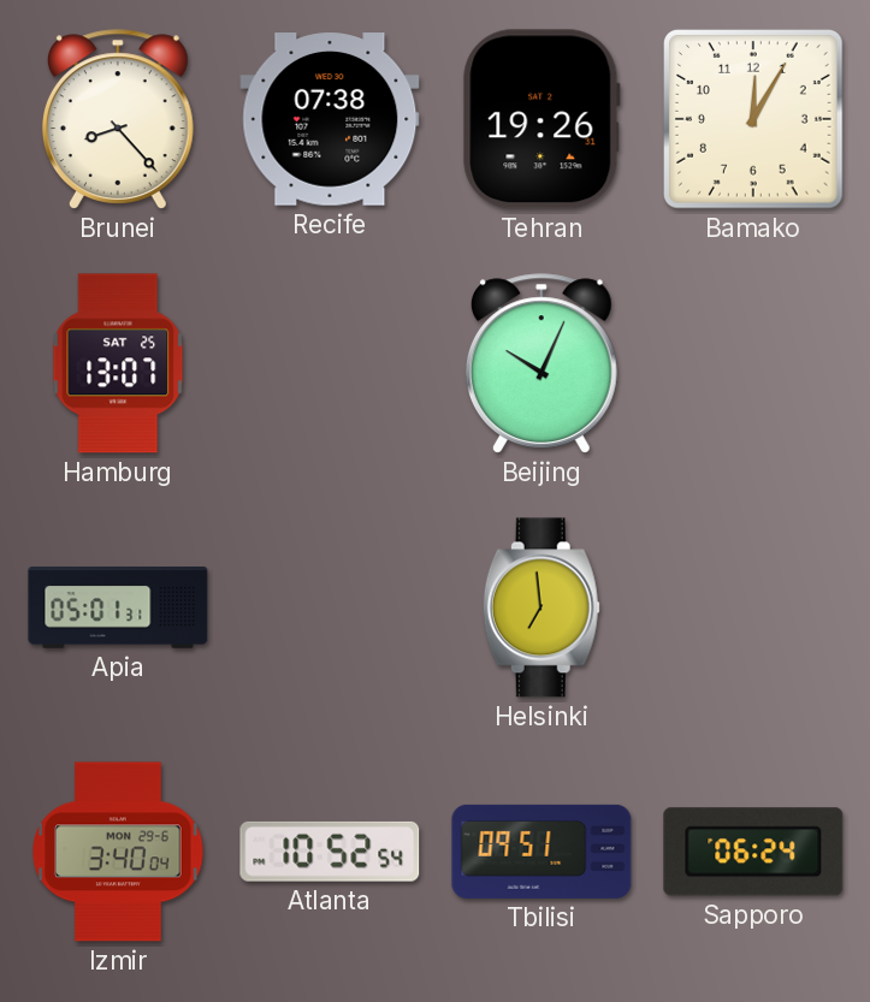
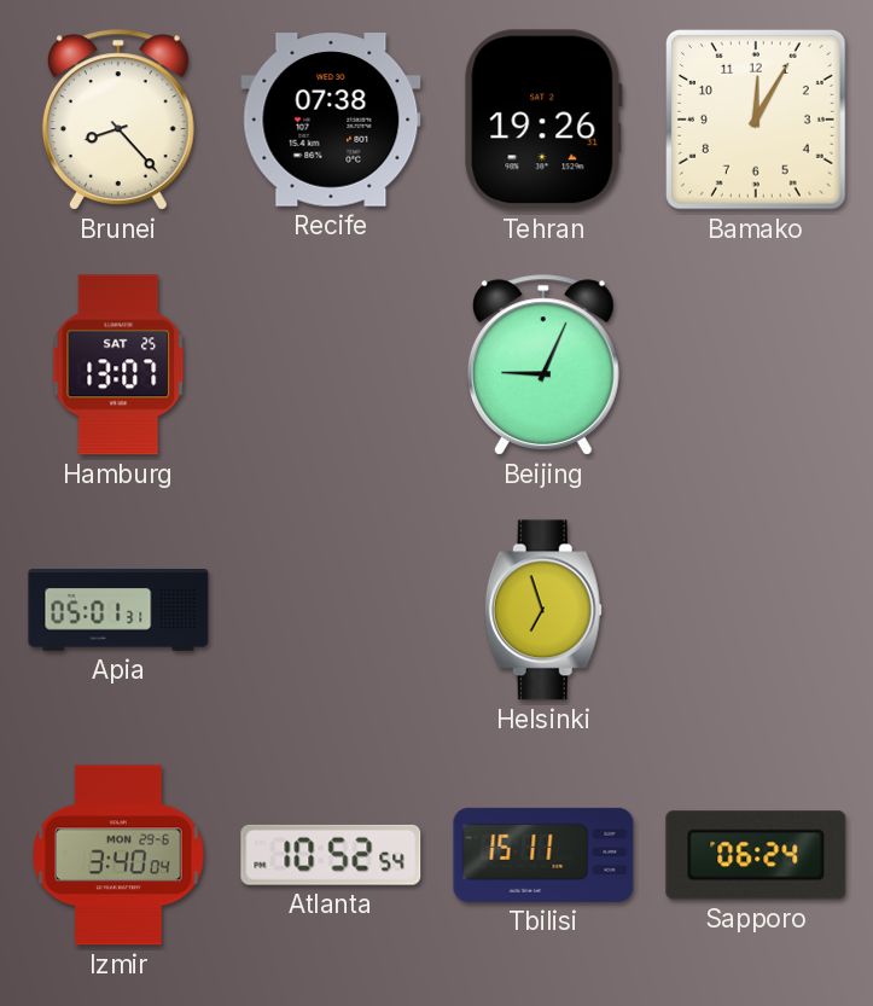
Beijing: 10:04 -> 9:04
Helsinki: 6:59 -> 6:57
Tbilisi: 09:51 -> 15:11
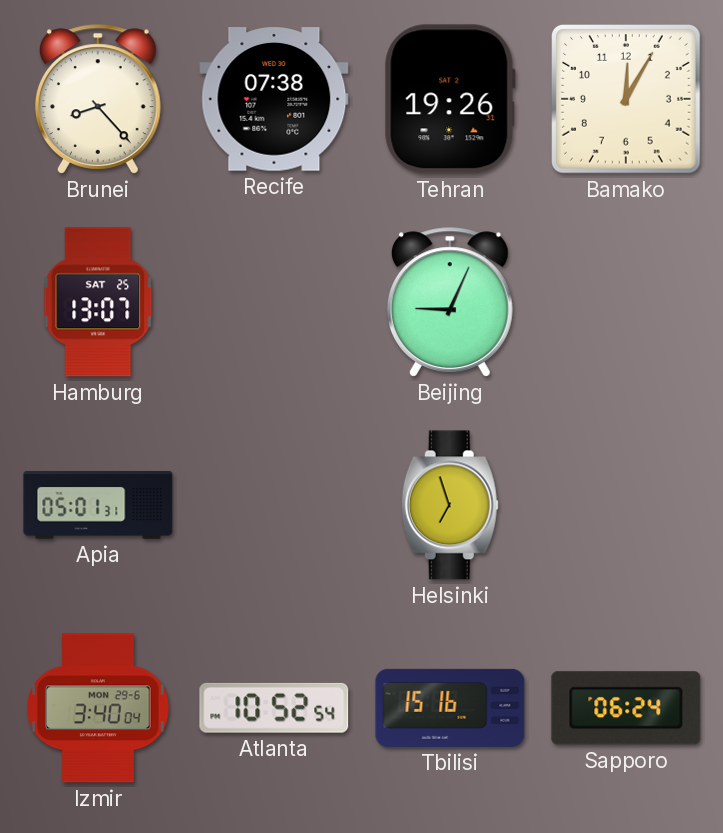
Tbilisi: 15:11 -> 15:16
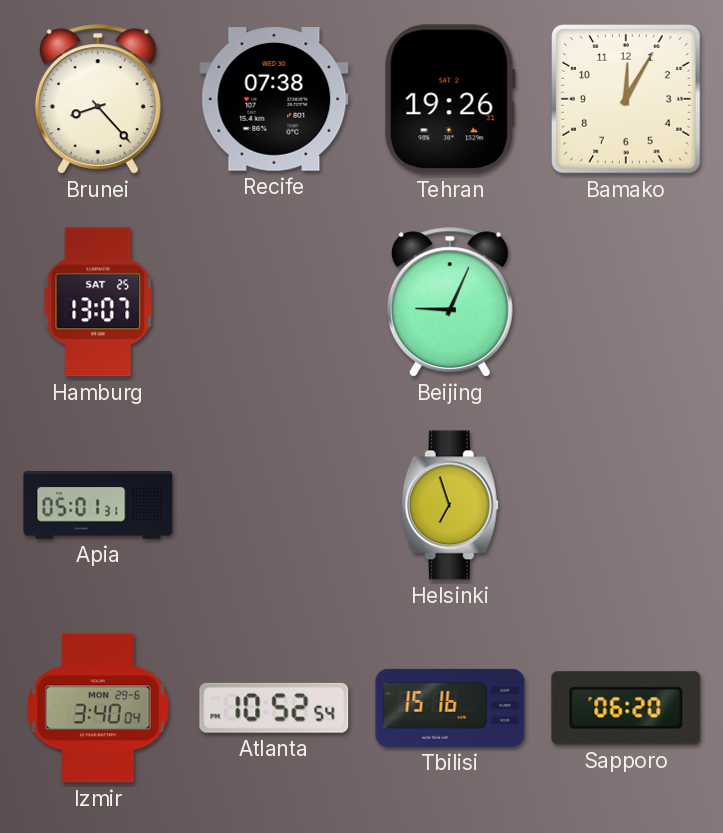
Sapporo: 06:24 -> 06:20
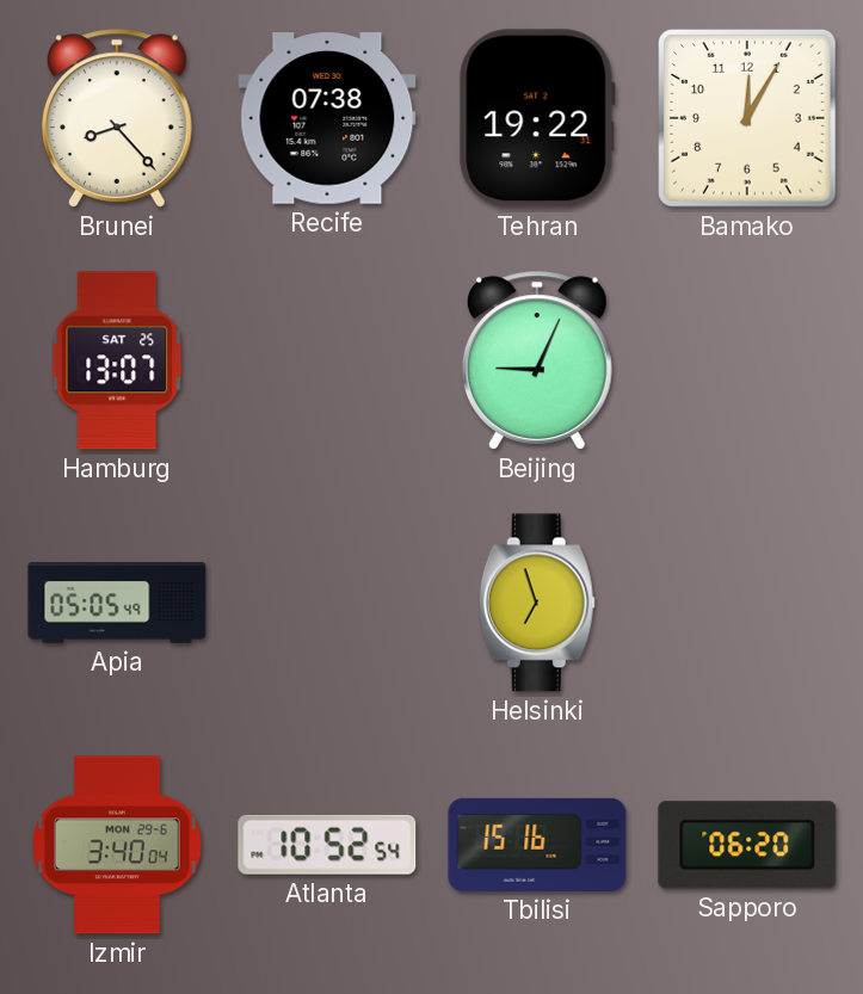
Tehran: 19:26 -> 19:22
Apia: 05:01 -> 05:05
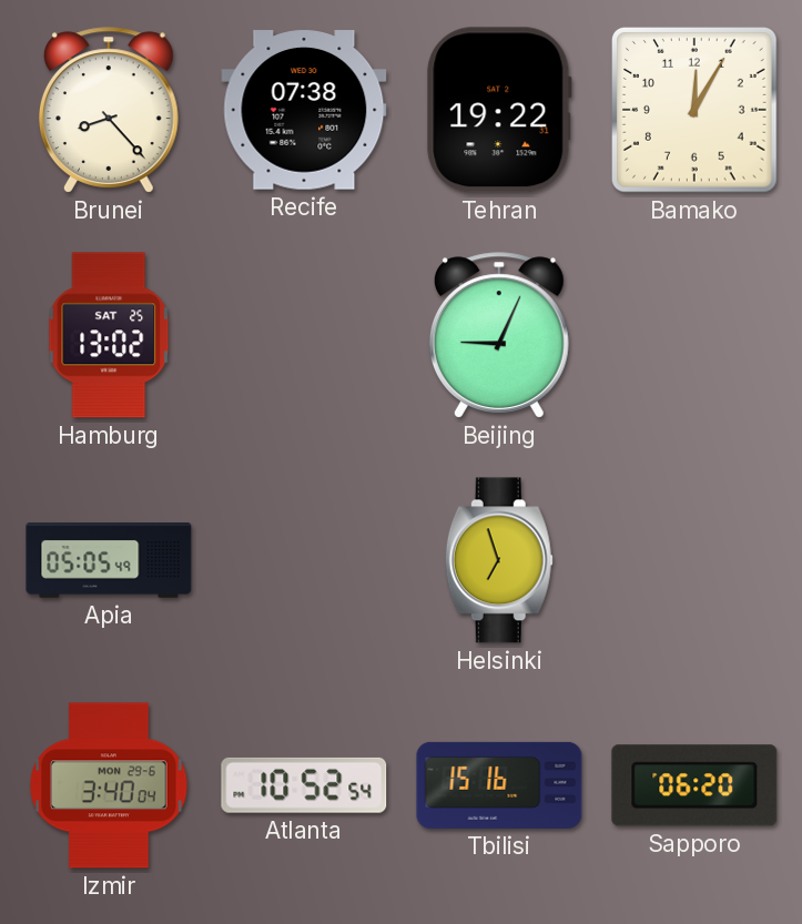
Hamburg: 13:07 -> 13:02
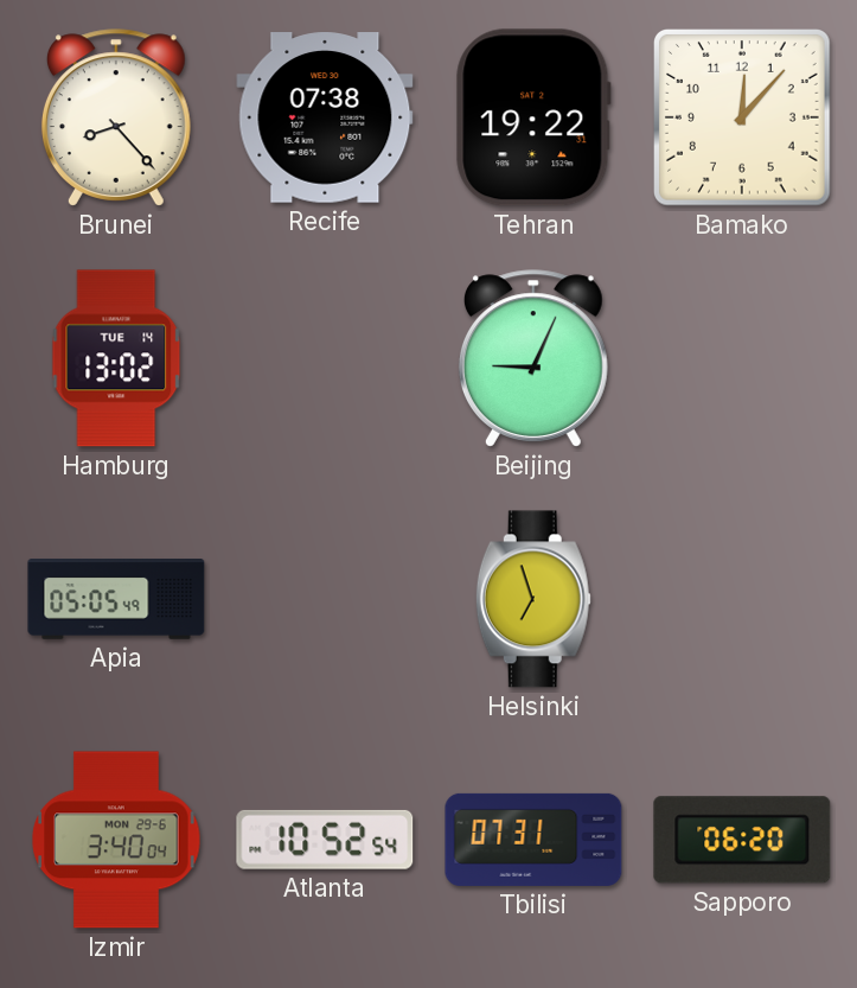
Bamako: 12:05 -> 12:07
Hamburg date: SAT 25 -> TUE 14
Tbilisi: 15:16 -> 07:31
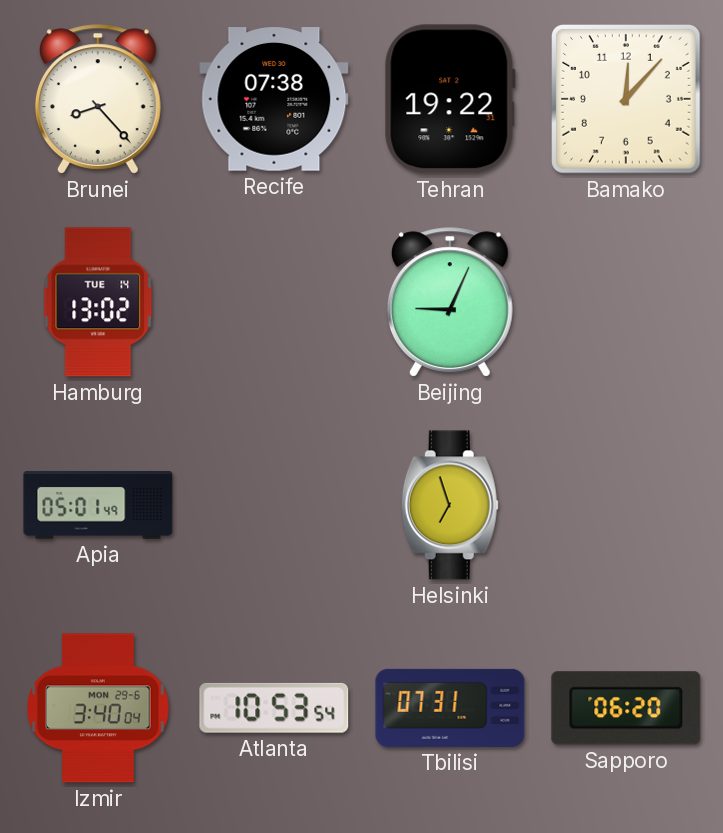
Apia: 05:05 -> 05:01
Atlanta: 10:52 -> 10:53
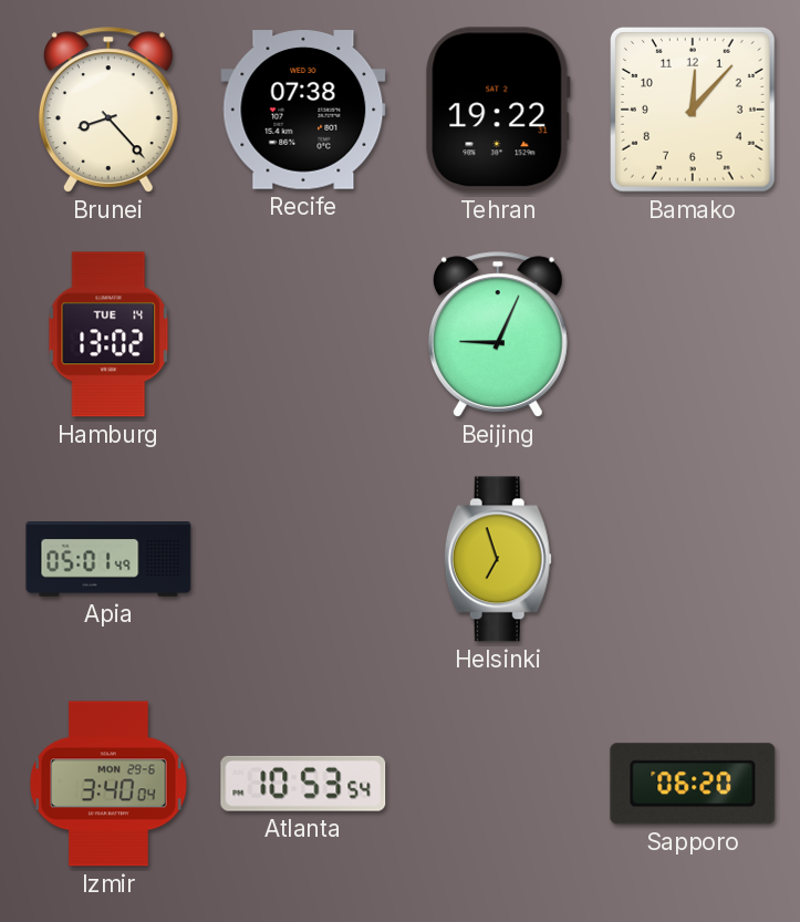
Tbilisi: 07:31 -> none
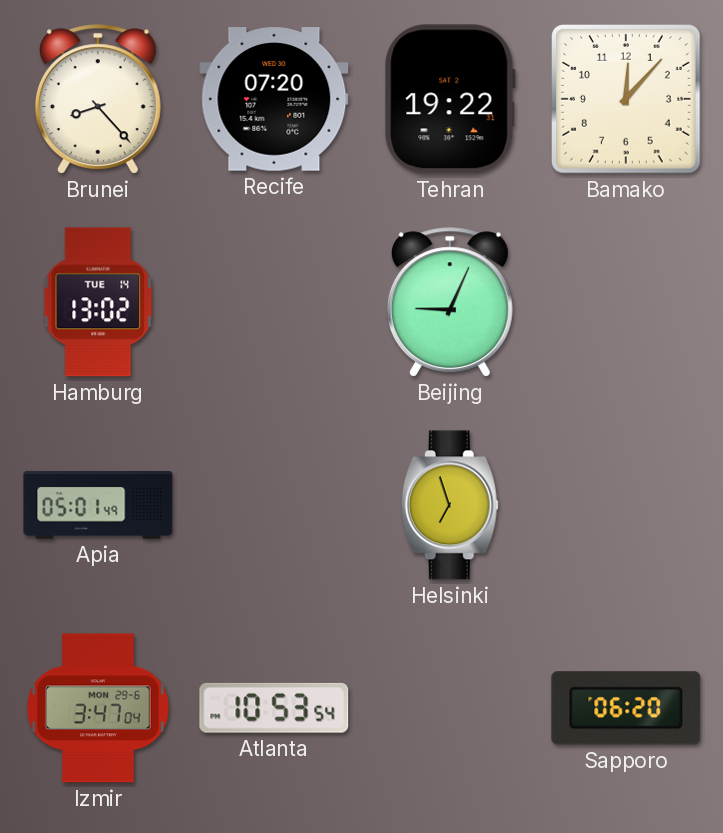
Recife: 07:38 -> 07:20
Izmir: 3:40 -> 3:47
